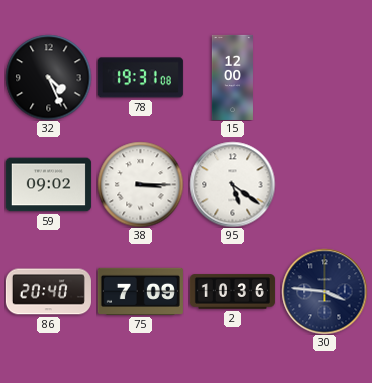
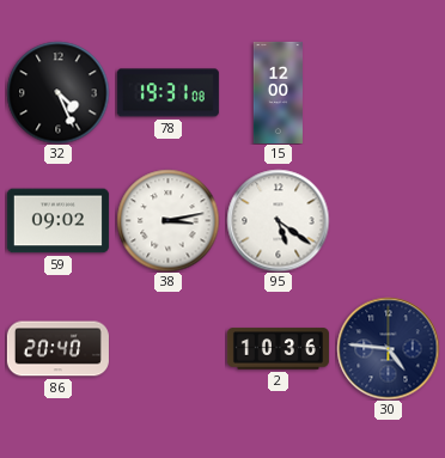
38: 3:15 -> 3:13
75: 7:09 -> none
30: 3:46 -> 4:46
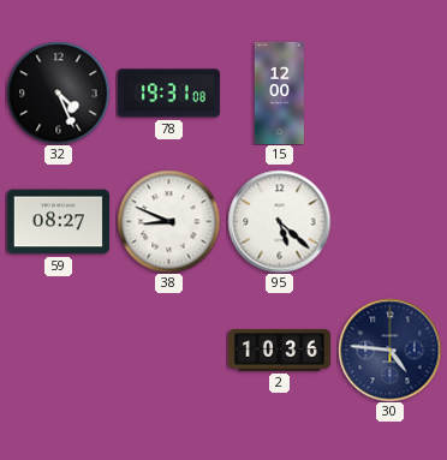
59: 09:02 -> 08:27
38: 3:13 -> 8:49
95: 5:21 -> 5:22
86: 20:40 -> none
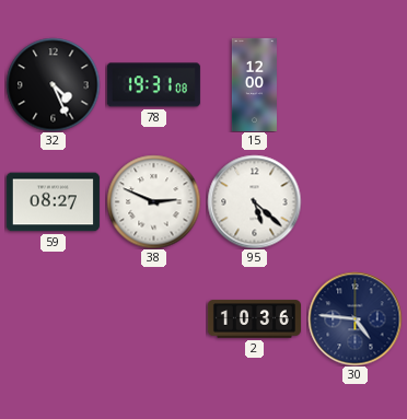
38: 8:49 -> 2:49
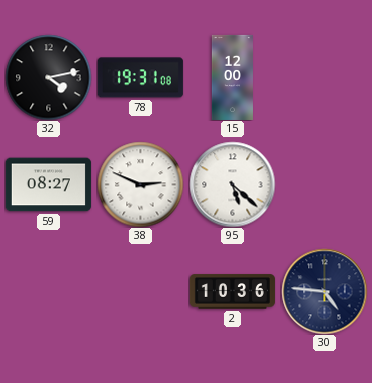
32: 4:26 -> 4:13
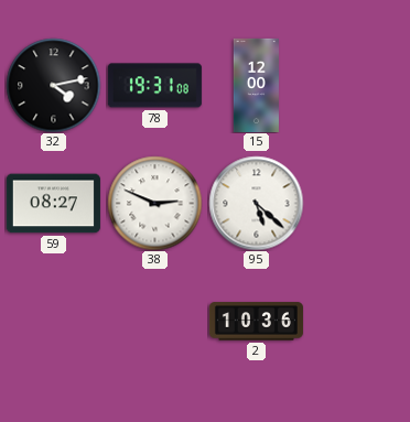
30: 4:46 -> none
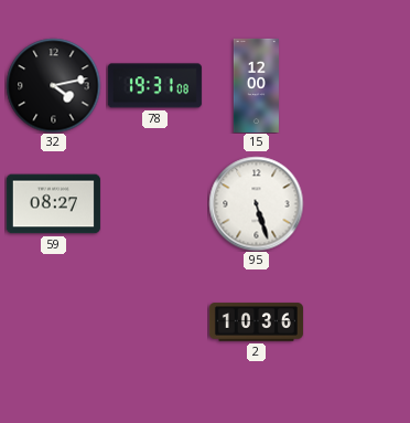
38: 2:49 -> none
95: 5:22 -> 5:27
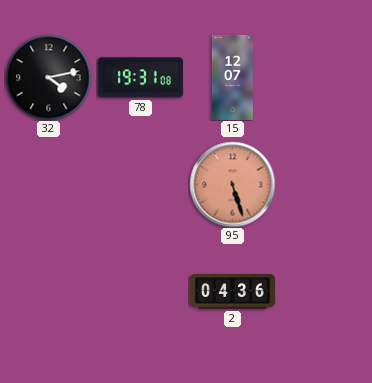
15: 12:00 -> 12:07
59: 08:27 -> none
95 dial: white -> salmon
2: 10:36 -> 04:36
